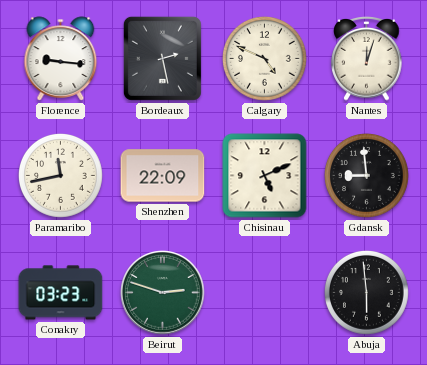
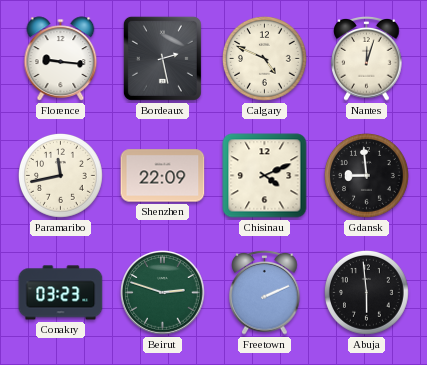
Chisinau: 5:11 -> 4:11
Freetown: none -> 2:11
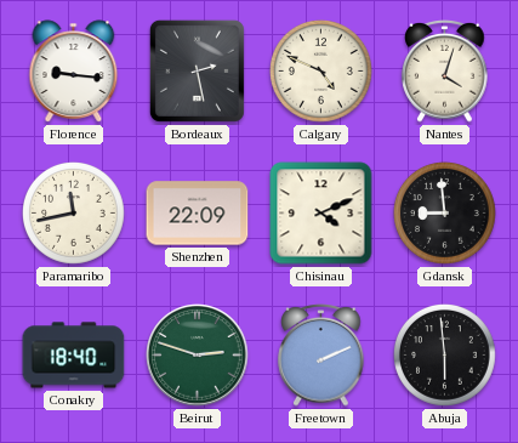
Nantes: 12:03 -> 4:03
Conakry: 03:23 -> 18:40
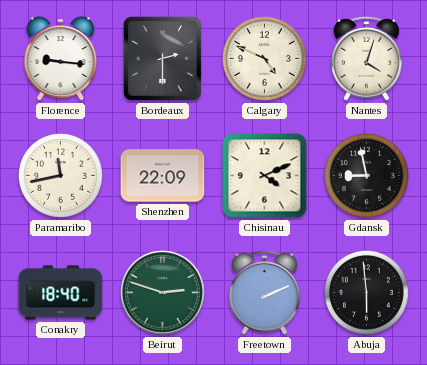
Bordeaux: 2:28 -> 2:30
Gdansk: 8:59 -> 8:58
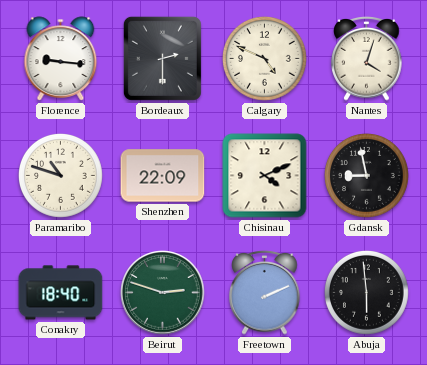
Paramaribo: 11:43 -> 10:48
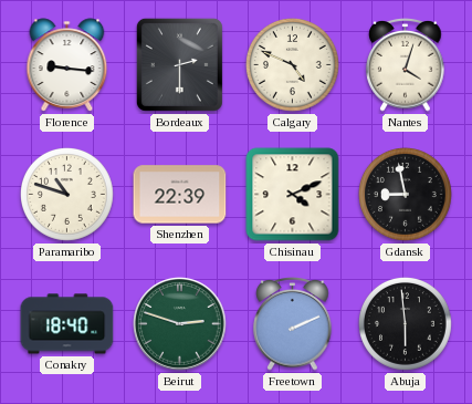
Shenzhen: 22:09 -> 22:39
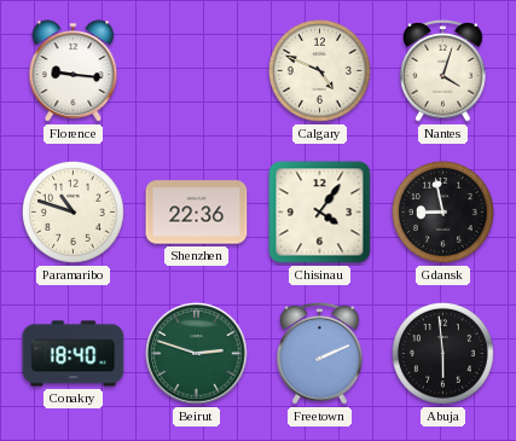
Bordeaux: 2:30 -> none
Shenzhen: 22:39 -> 22:36
Chisinau: 4:11 -> 4:06
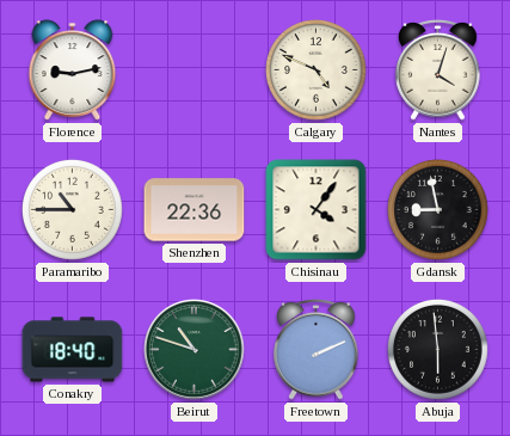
Florence: 9:16 -> 9:13
Paramaribo: 10:48 -> 10:45
Beirut: 2:48 -> 10:48
